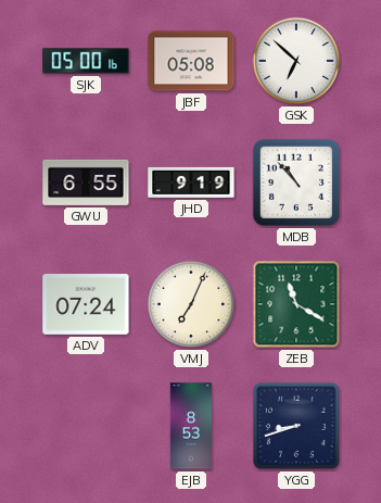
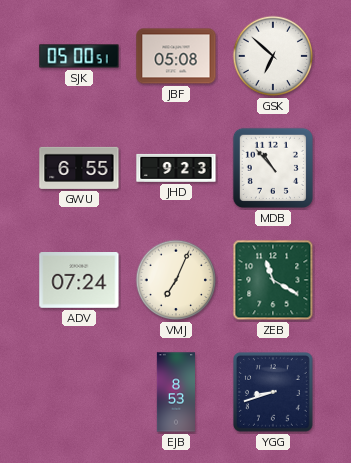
SJK: 05:00:16 -> 05:00:51
JHD: 9:19 -> 9:23
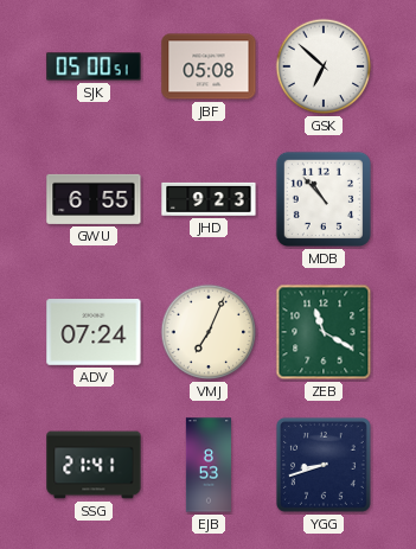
SSG: none -> 21:41
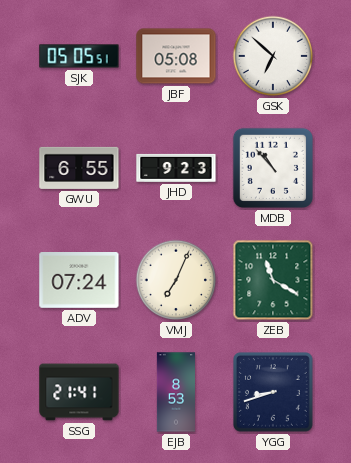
SJK: 05:00 -> 05:05
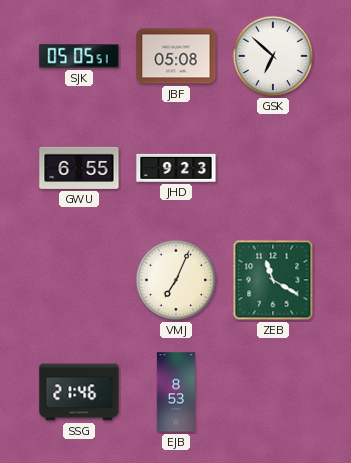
MDB: 10:53 -> none
ADV: 07:24 -> none
SSG: 21:41 -> 21:46
YGG: 8:42 -> none
